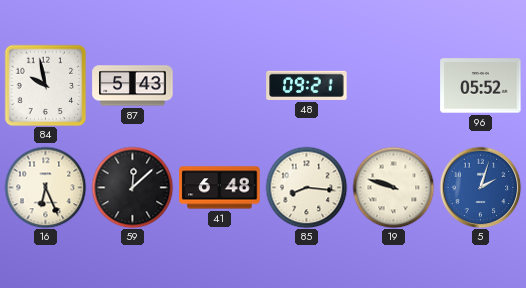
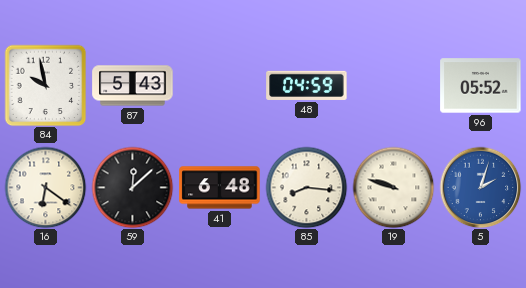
48: 09:21 -> 04:59
16: 6:26 -> 6:21
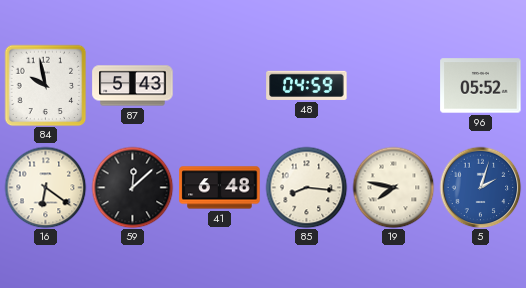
19: 9:48 -> 7:47
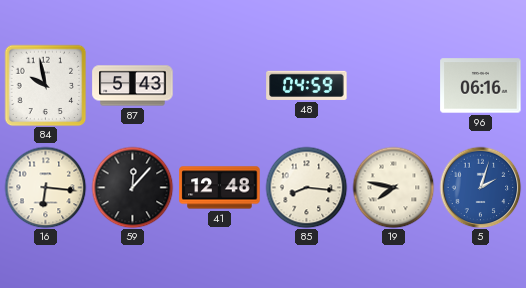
96: 05:52 -> 06:16
16: 6:21 -> 6:16
59: 12:08 -> 12:07
41: 6:48 -> 12:48
